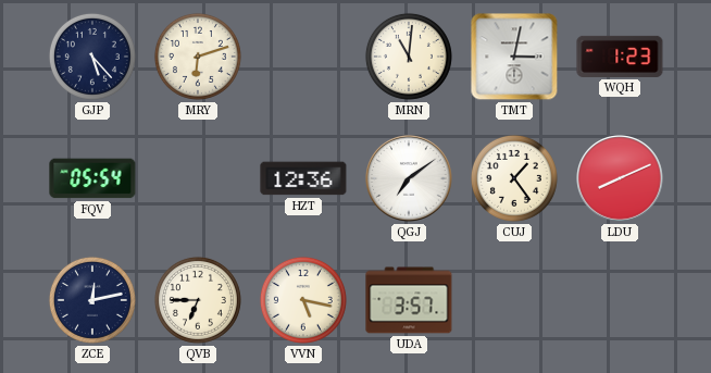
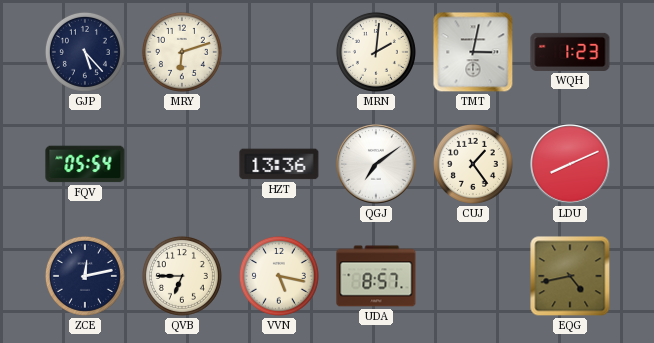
MRN: 11:01 -> 2:01
HZT: 12:36 -> 13:36
UDA: 3:57 -> 8:57
EQG: none -> 4:43
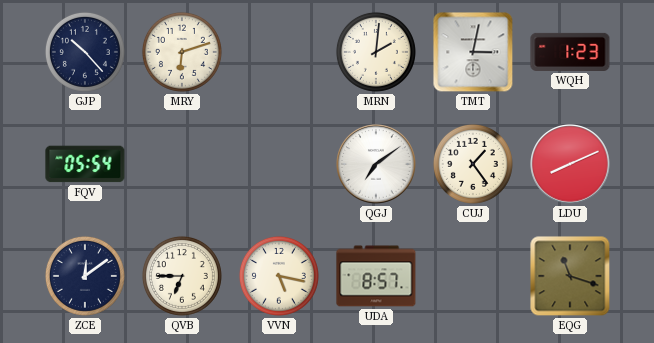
GJP: 5:23 -> 10:23
HZT: 13:36 -> none
ZCE: 12:13 -> 12:09
EQG: 4:43 -> 11:18
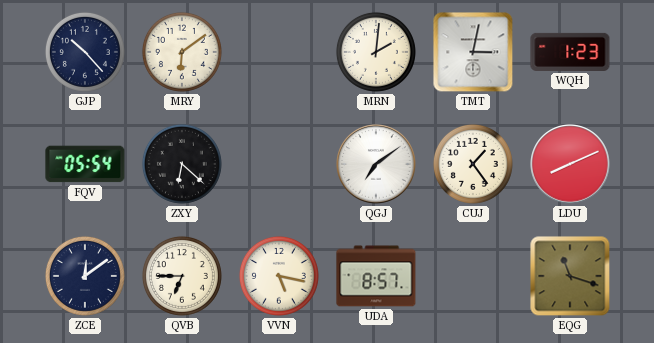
MRY: 6:12 -> 6:09
ZXY: none -> 6:22
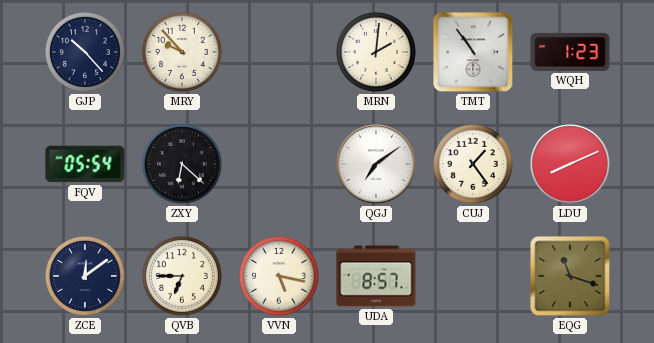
MRY: 6:09 -> 9:53
TMT: 3:02 -> 10:54
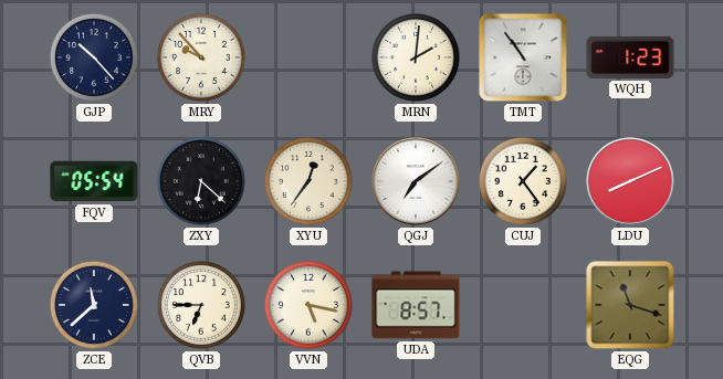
XYU: none -> 12:36
ZCE: 12:09 -> 11:38
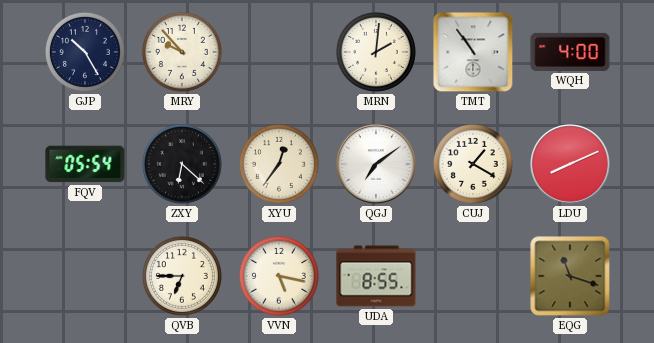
GJP: 10:23 -> 10:25
WQH: 1:23 -> 4:00
CUJ: 1:24 -> 1:20
ZCE: 11:38 -> none
UDA: 8:57 -> 8:55
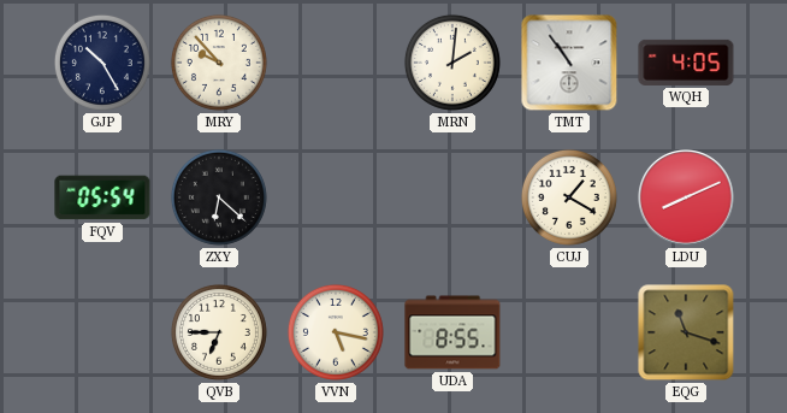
WQH: 4:00 -> 4:05
XYU: 12:36 -> none
QGJ: 7:09 -> none
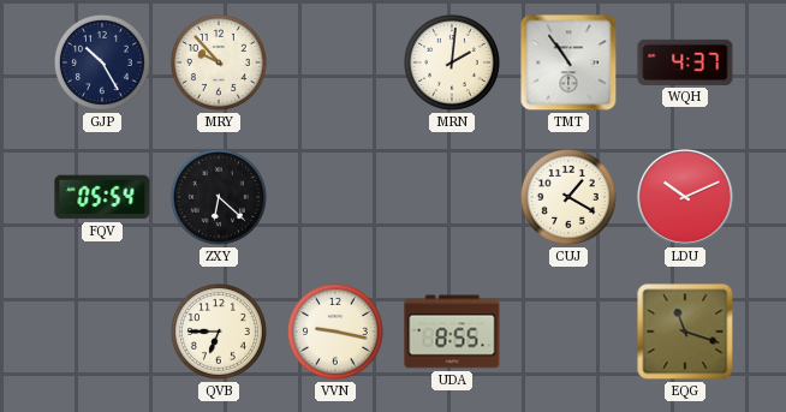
WQH: 4:05 -> 4:37
LDU: 8:11 -> 10:11
VVN: 5:17 -> 9:17
